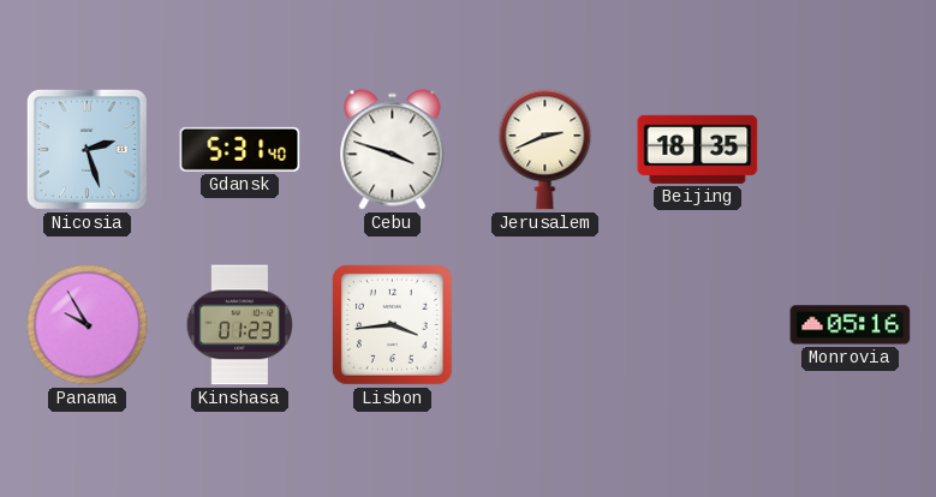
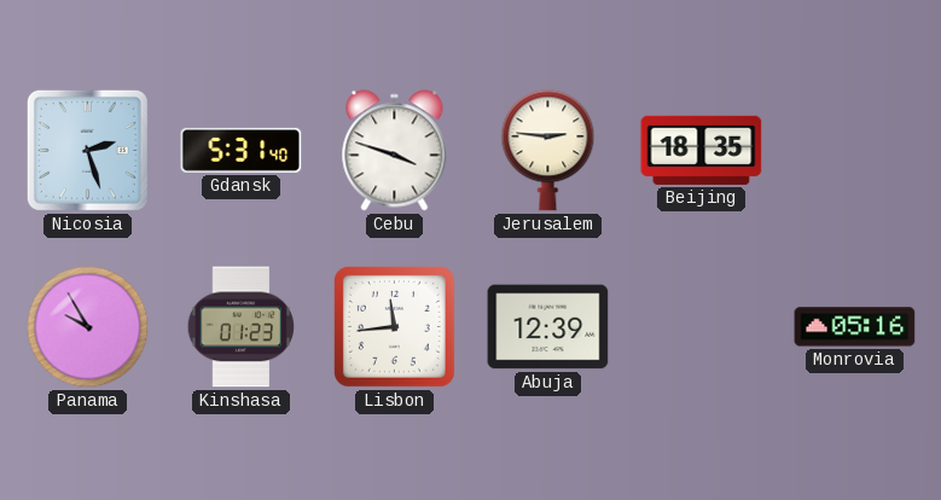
Jerusalem: 2:41 -> 2:46
Lisbon: 3:44 -> 11:44
Abuja: none -> 12:39
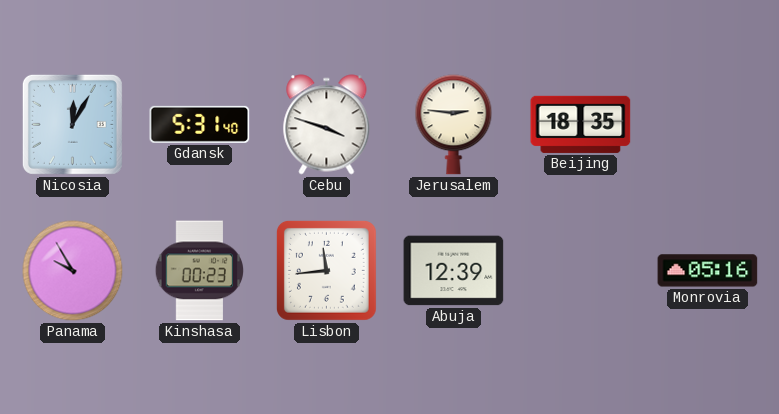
Nicosia: 2:27 -> 12:05
Kinshasa: 01:23 -> 00:23
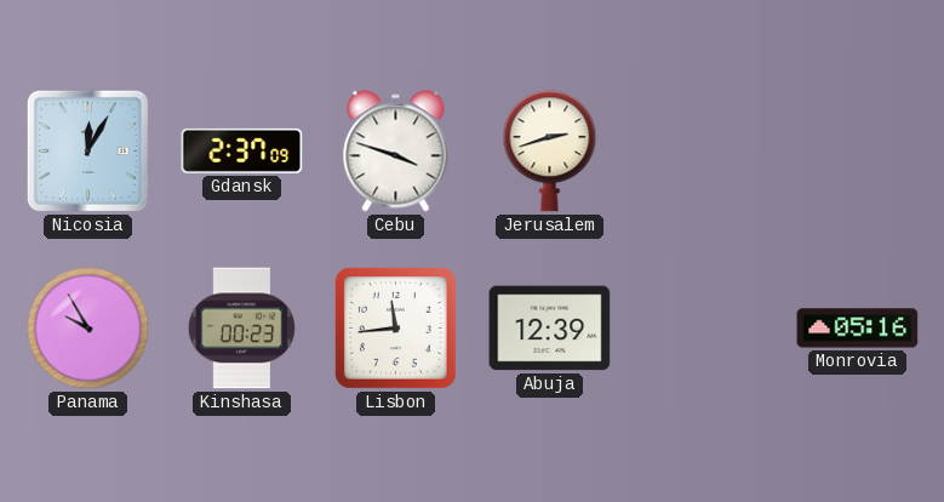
Gdansk: 5:31 -> 2:37
Jerusalem: 2:46 -> 2:42
Beijing: 18:35 -> none
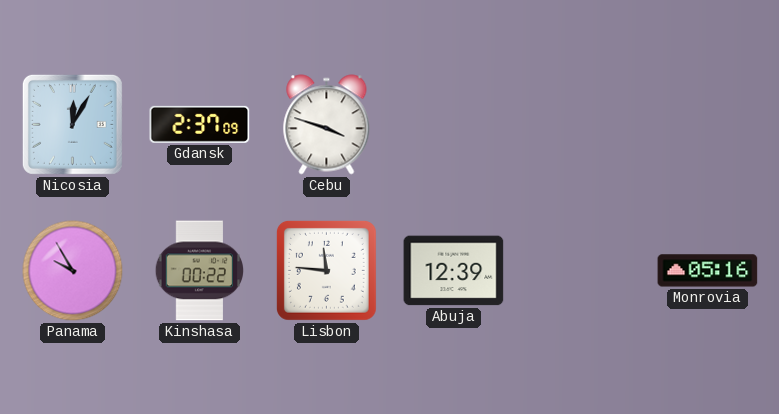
Jerusalem: 2:42 -> none
Kinshasa: 00:23 -> 00:22
Lisbon: 11:44 -> 11:46
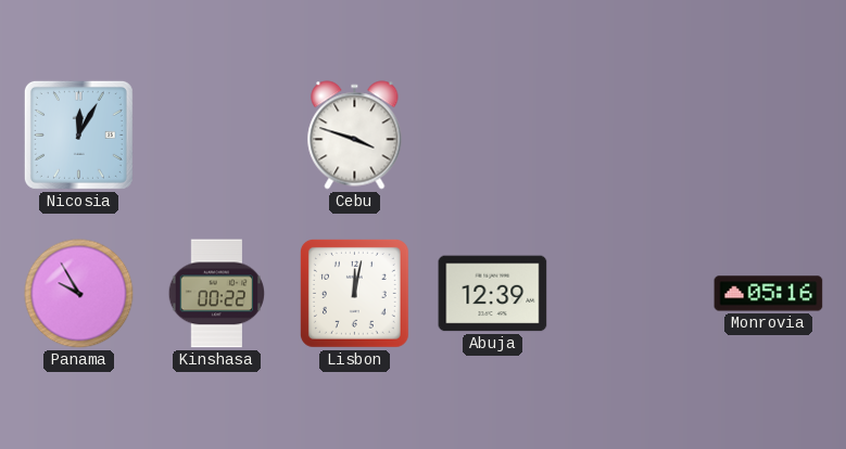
Gdansk: 2:37 -> none
Lisbon: 11:46 -> 12:02
